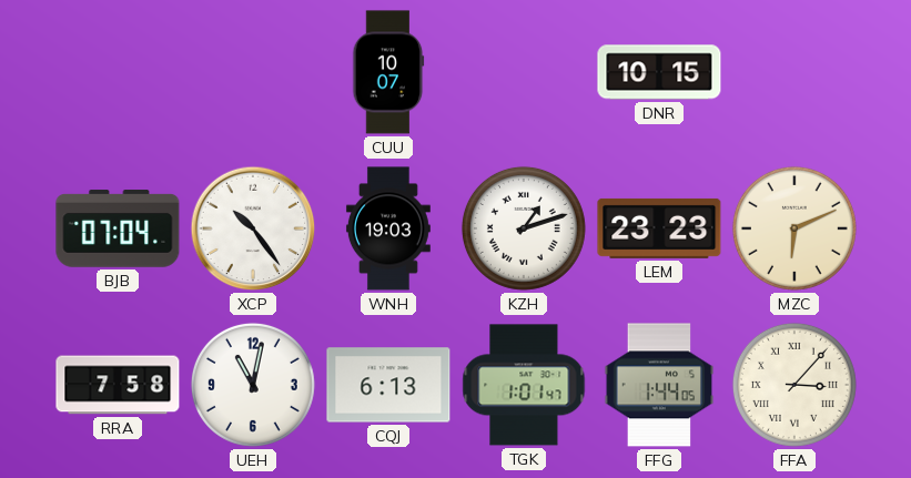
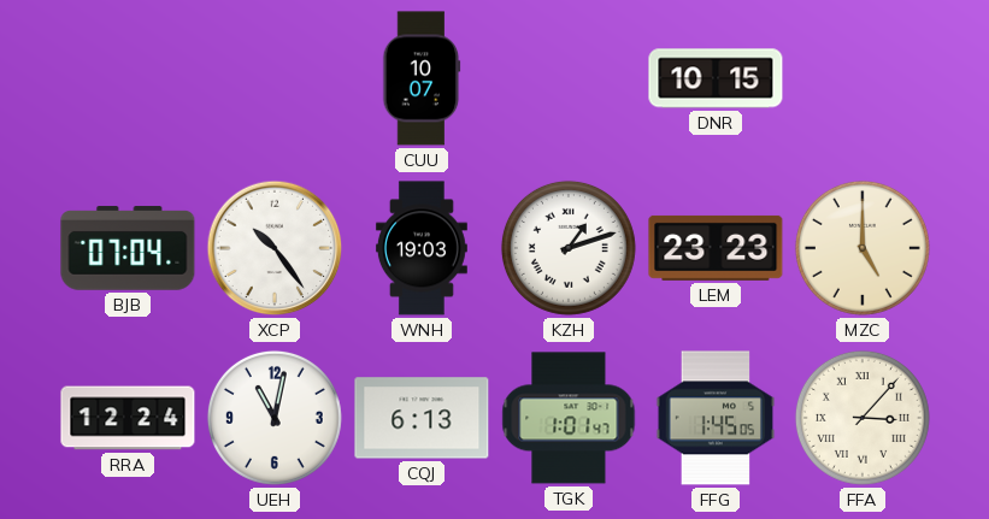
MZC: 6:11 -> 5:00
RRA: 7:58 -> 12:24
FFG: 1:44 -> 1:45
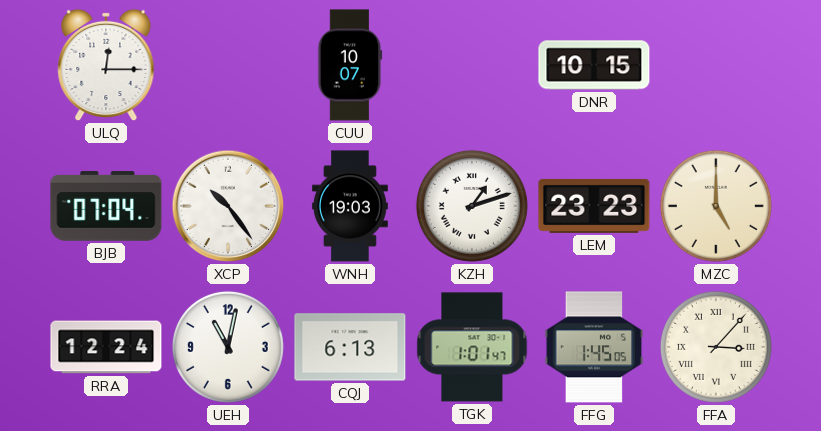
ULQ: none -> 12:15
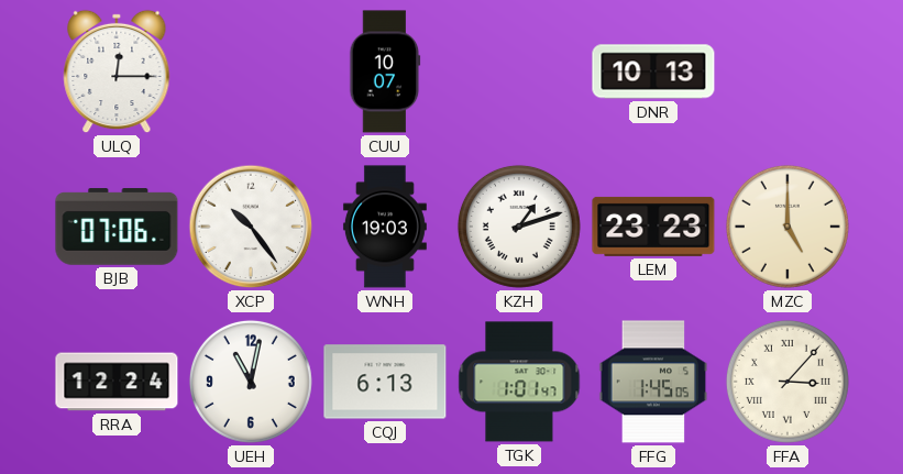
DNR: 10:15 -> 10:13
BJB: 07:04 -> 07:06
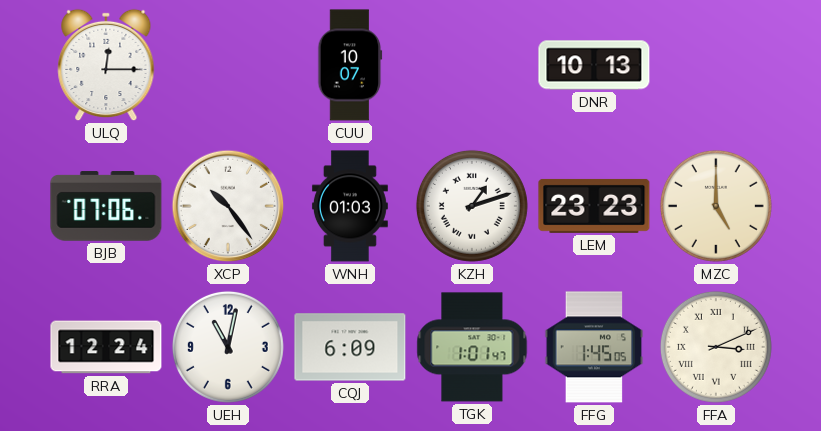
WNH: 19:03 -> 01:03
CQJ: 6:13 -> 6:09
FFA: 3:07 -> 3:11
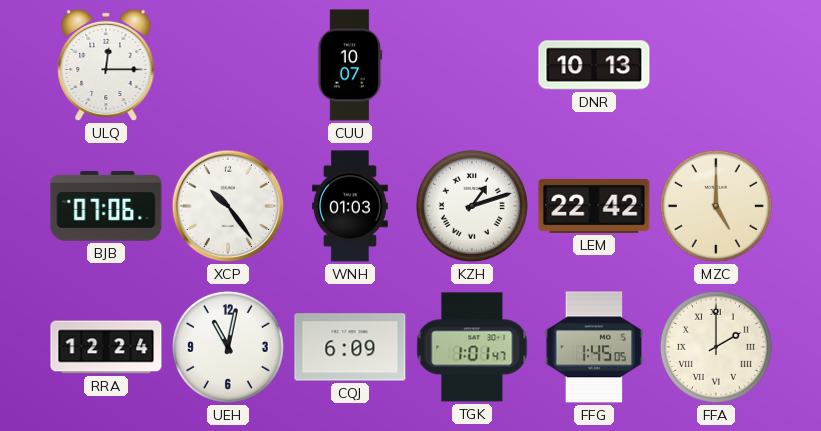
LEM: 23:23 -> 22:42
FFA: 3:11 -> 2:00
